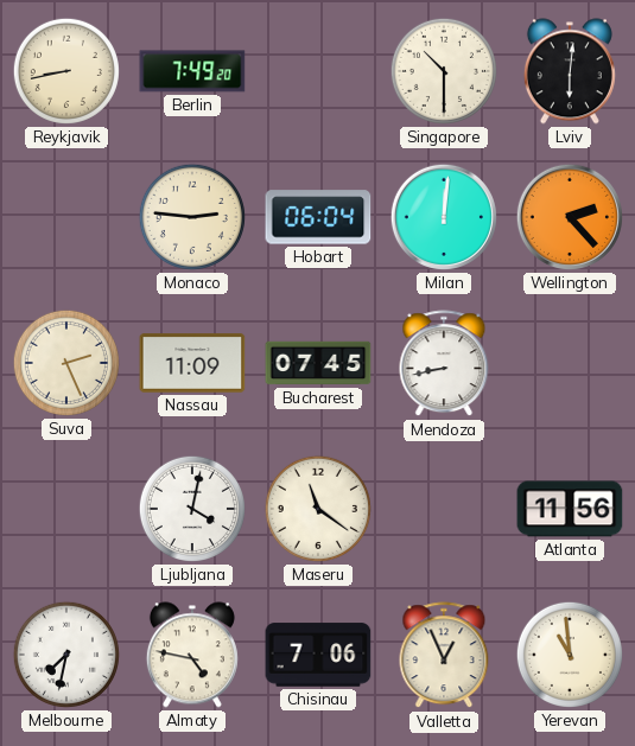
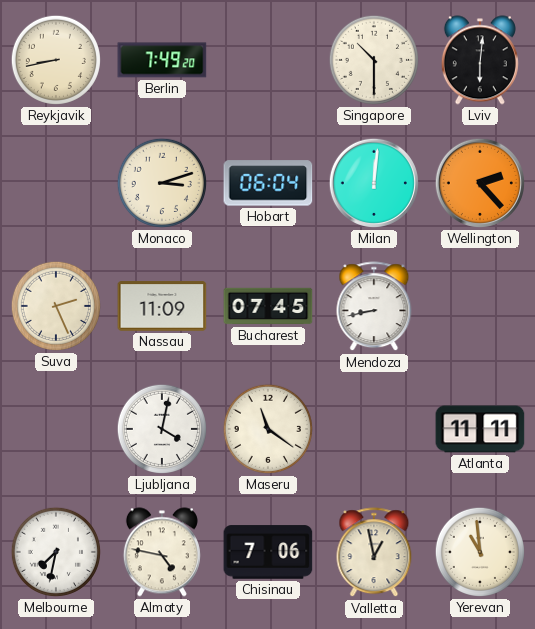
Monaco: 2:46 -> 3:12
Atlanta: 11:56 -> 11:11
Valletta: 12:56 -> 12:58
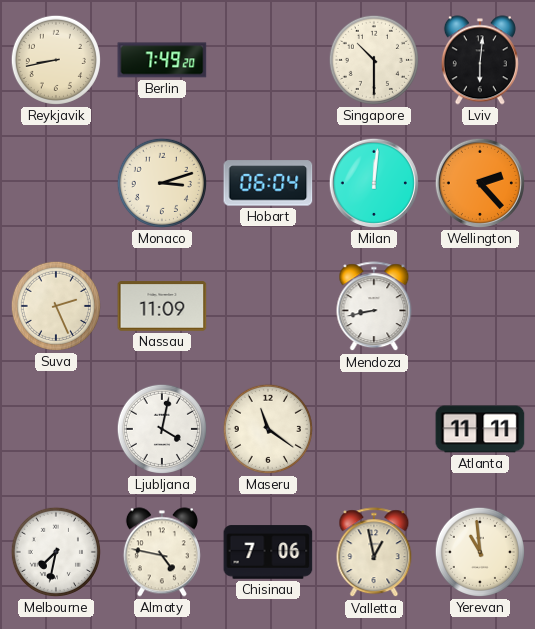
Bucharest: 07:45 -> none
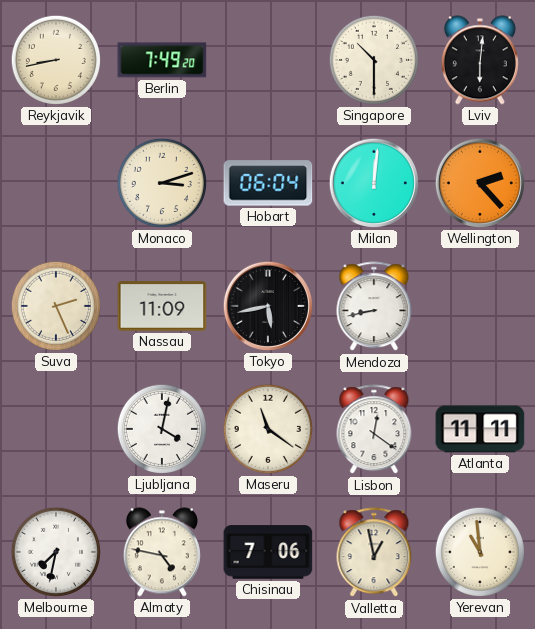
Tokyo: none -> 5:43
Lisbon: none -> 12:21
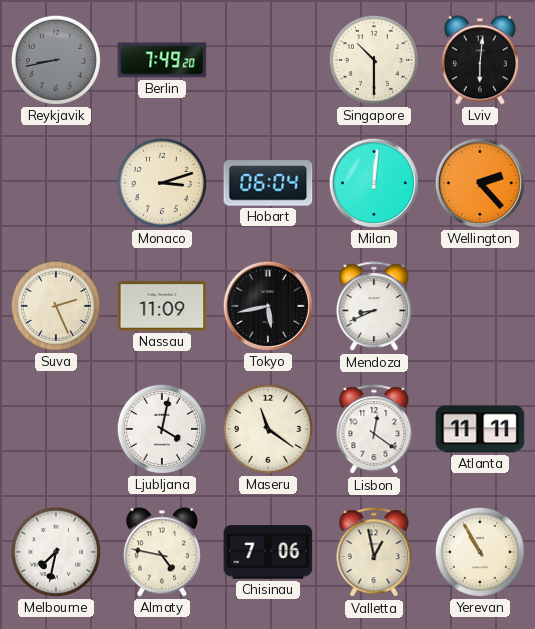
Reykjavik dial: cream -> grey
Mendoza: 8:43 -> 8:41
Yerevan: 10:59 -> 10:55
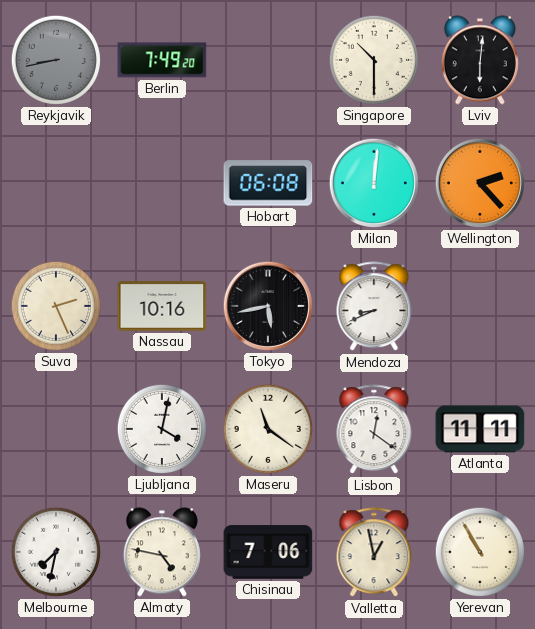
Monaco: 3:12 -> none
Hobart: 06:04 -> 06:08
Nassau: 11:09 -> 10:16
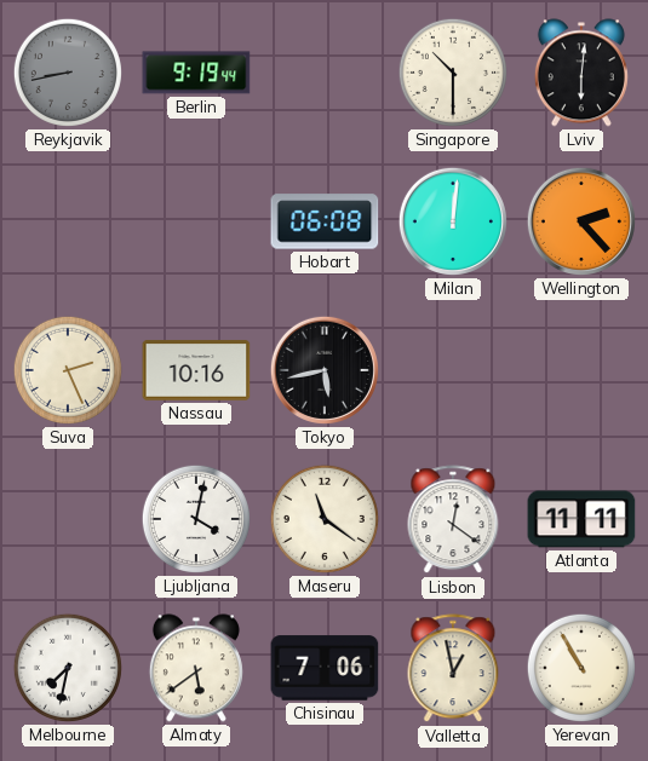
Berlin: 7:49 -> 9:19
Mendoza: 8:41 -> none
Almaty: 4:47 -> 5:39
